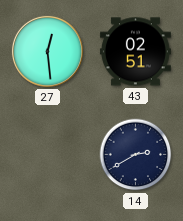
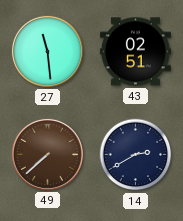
27: 12:29 -> 11:29
49: none -> 7:38
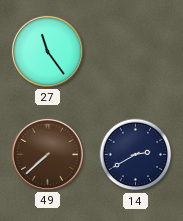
27: 11:29 -> 11:24
43: 02:51 -> none
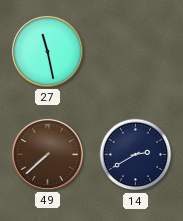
27: 11:24 -> 11:28
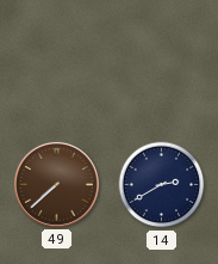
27: 11:28 -> none
